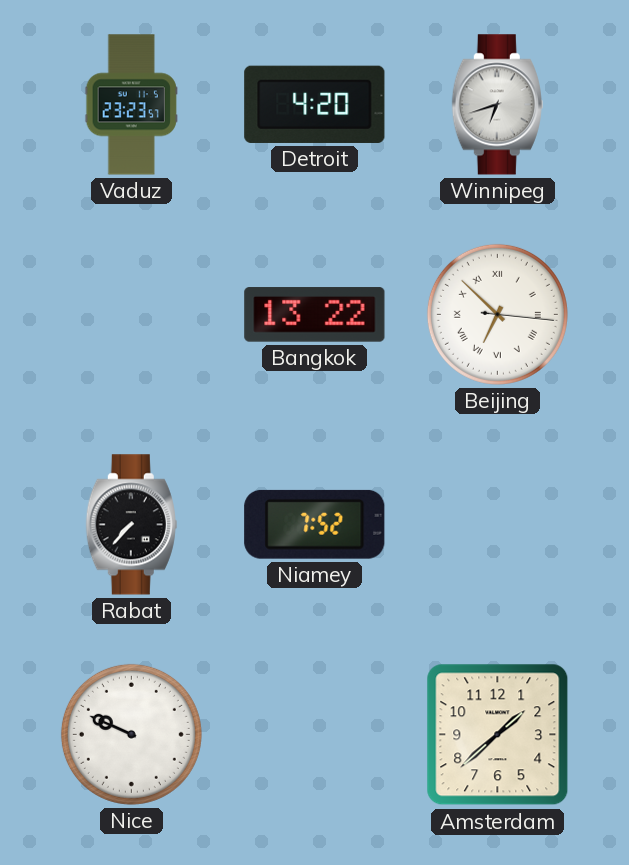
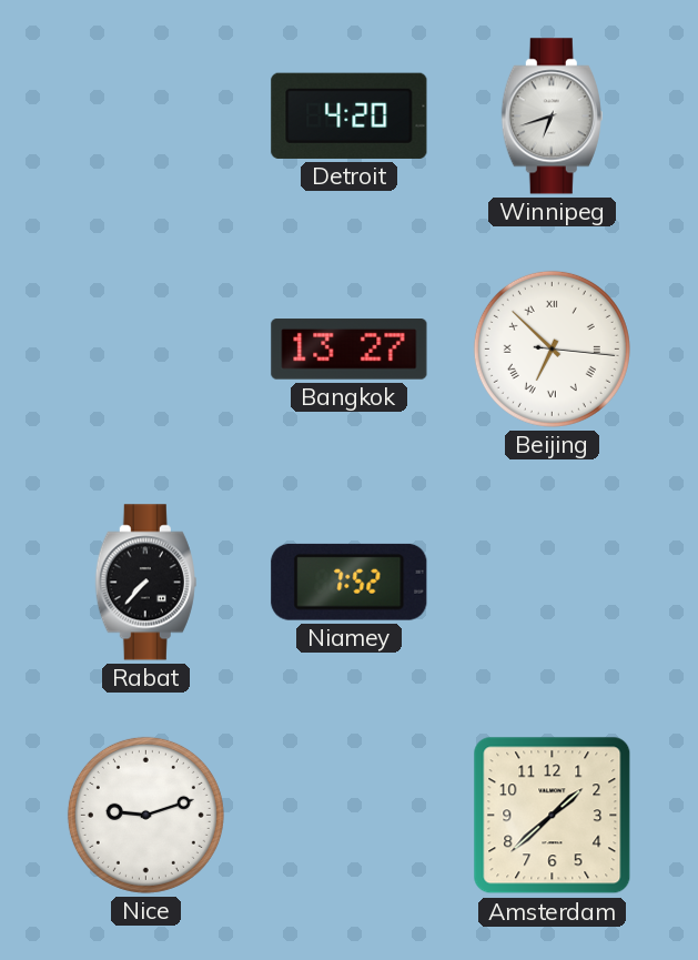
Vaduz: 23:23 -> none
Bangkok: 13:22 -> 13:27
Nice: 9:49 -> 9:12
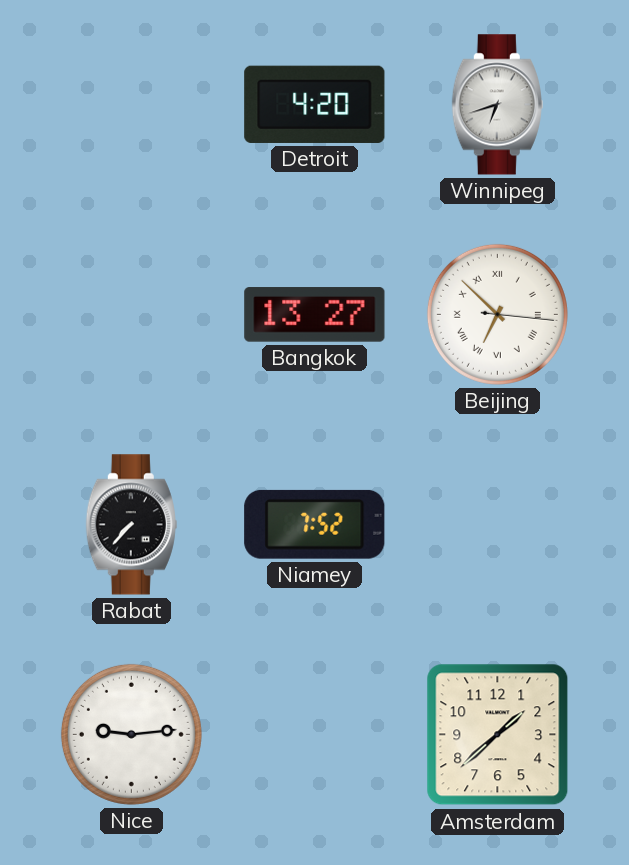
Nice: 9:12 -> 9:14
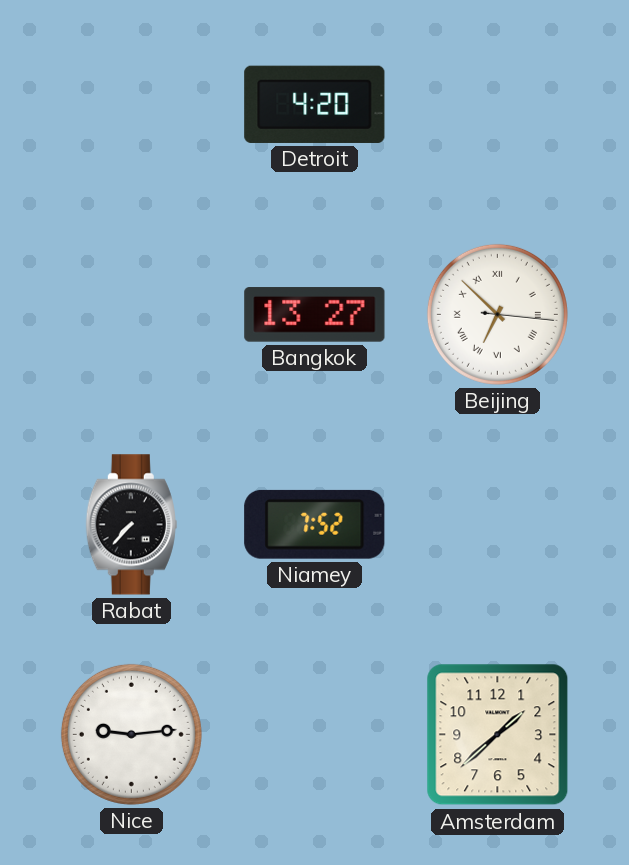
Winnipeg: 6:42 -> none
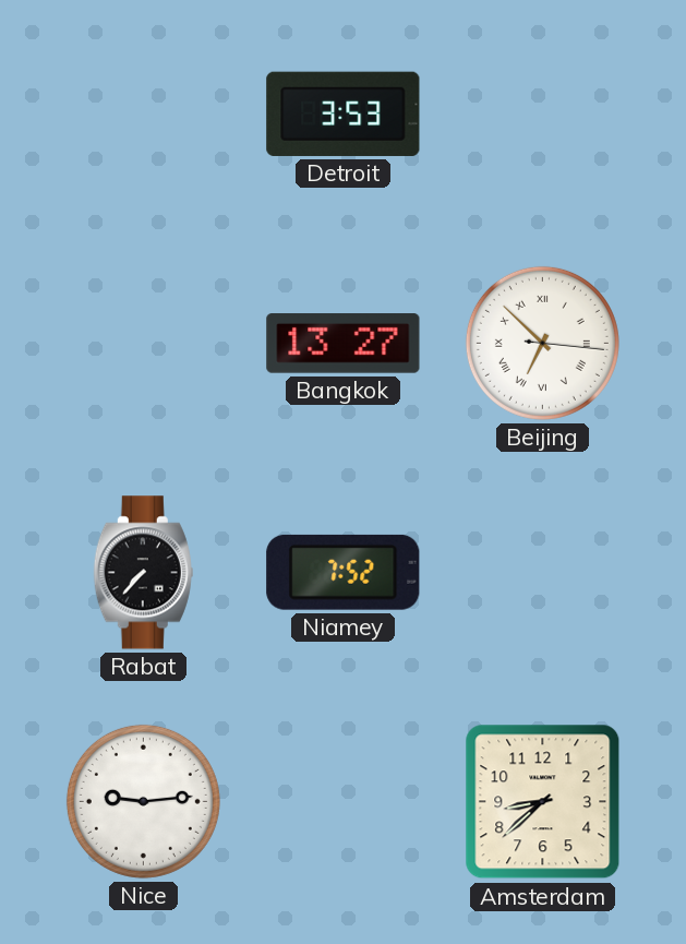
Detroit: 4:20 -> 3:53
Amsterdam: 1:38 -> 8:38
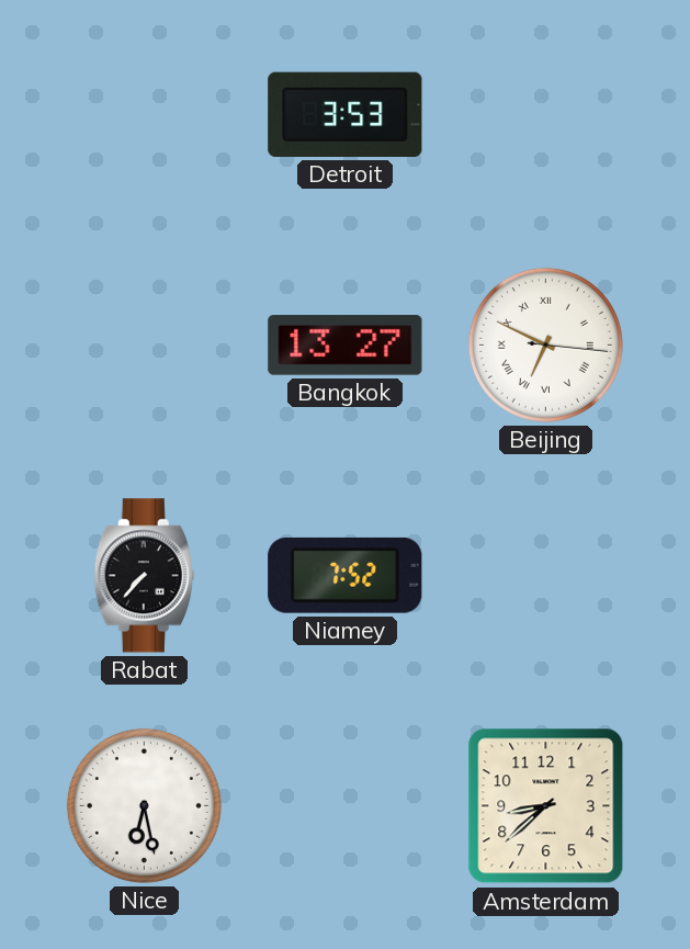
Beijing: 6:52 -> 6:49
Nice: 9:14 -> 6:28
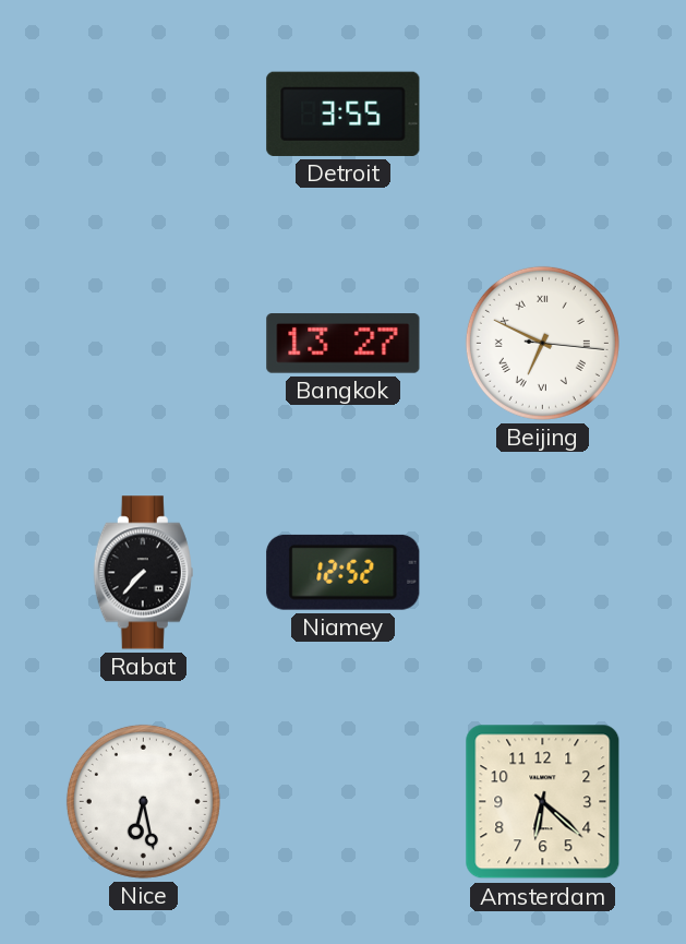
Detroit: 3:53 -> 3:55
Niamey: 7:52 -> 12:52
Amsterdam: 8:38 -> 6:22
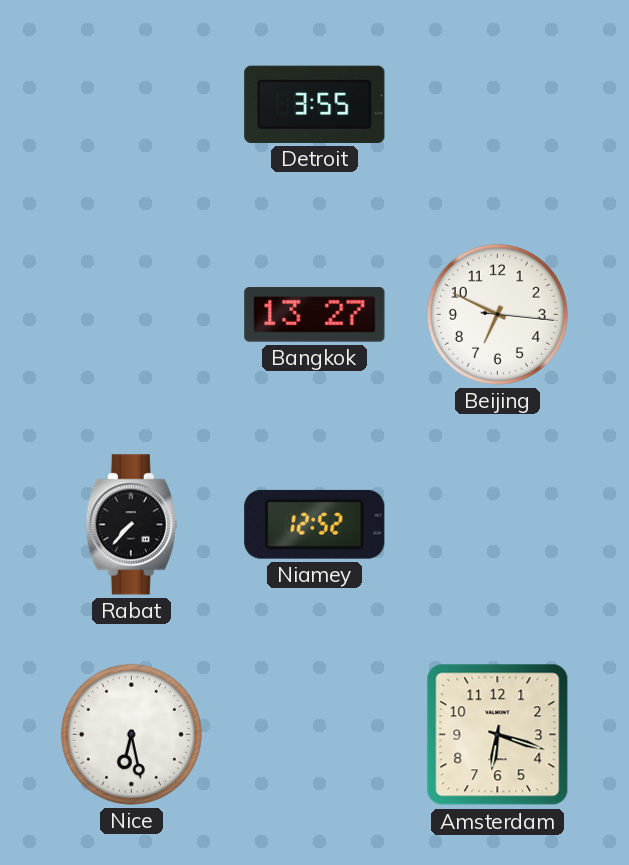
Beijing numerals: Roman -> Arabic
Amsterdam: 6:22 -> 6:18
